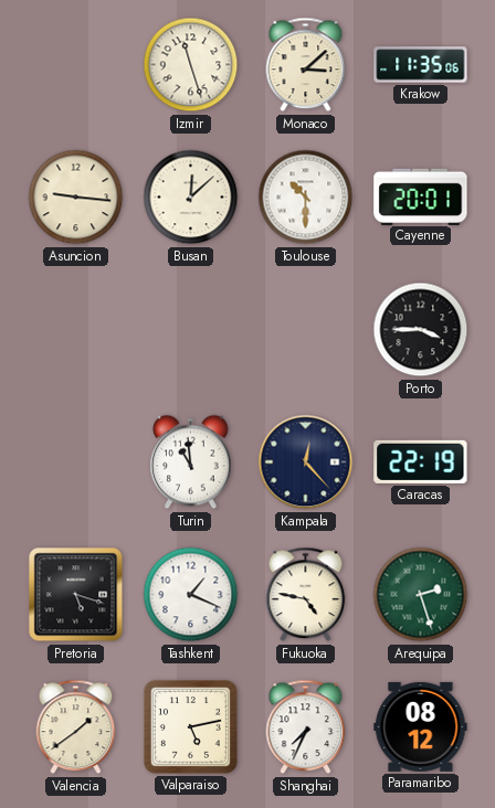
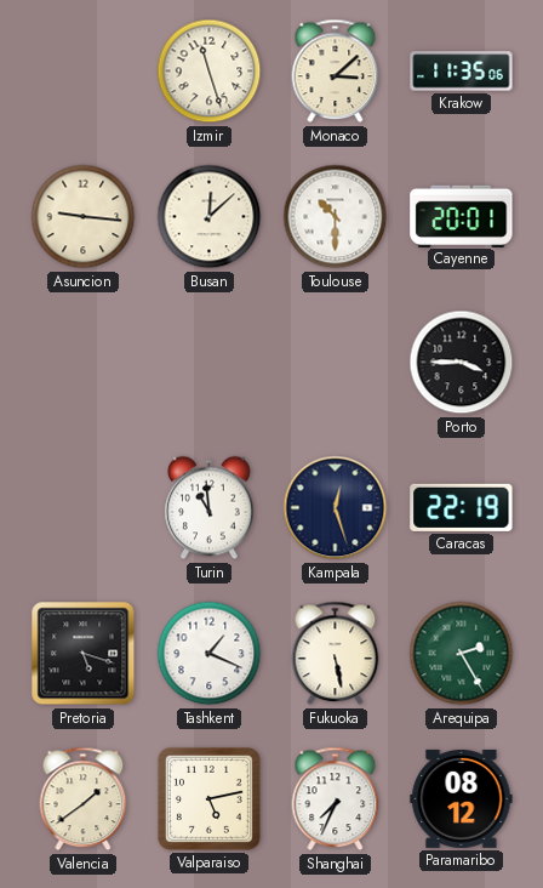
Kampala: 12:23 -> 12:27
Fukuoka: 4:47 -> 5:28
Arequipa: 2:27 -> 2:25
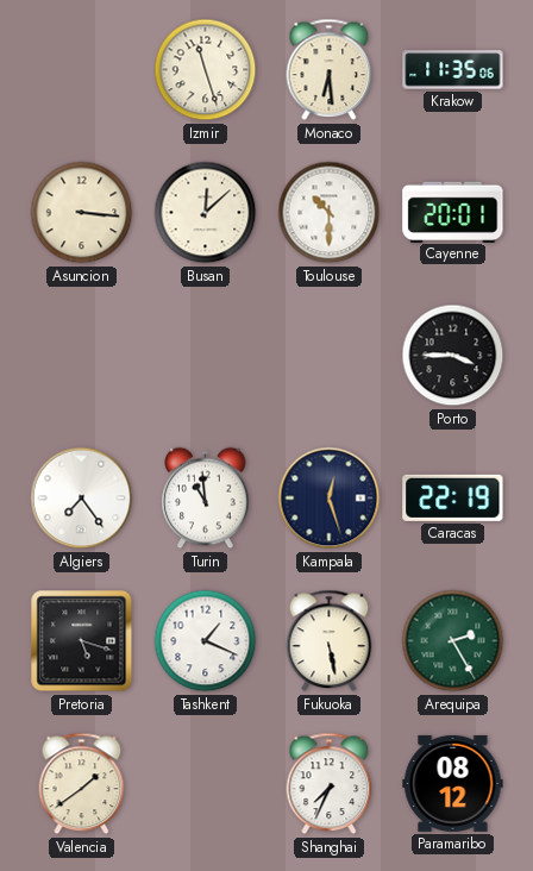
Monaco: 3:08 -> 6:29
Asuncion: 9:16 -> 3:16
Algiers: none -> 7:24
Valparaiso: 5:13 -> none
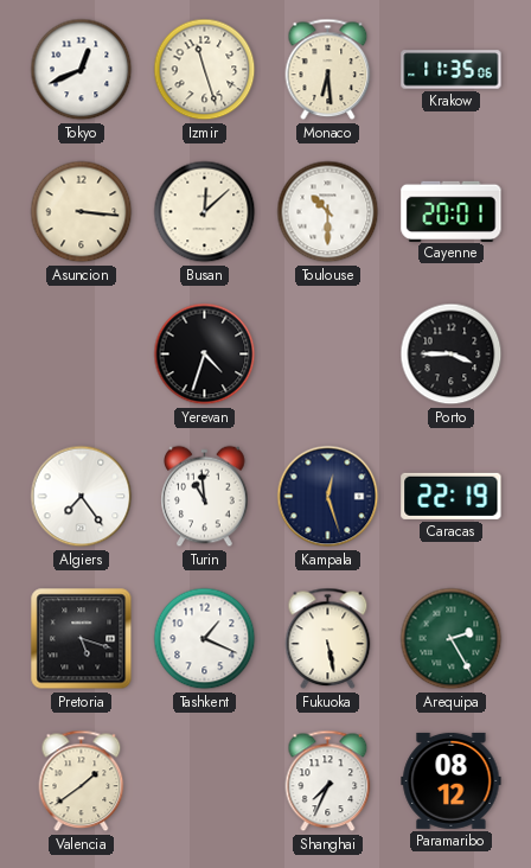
Tokyo: none -> 12:41
Yerevan: none -> 4:33
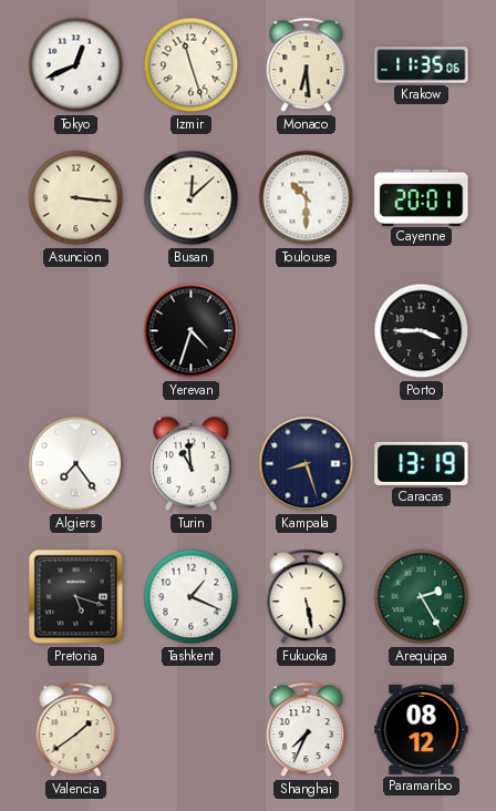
Kampala: 12:27 -> 8:27
Caracas: 22:19 -> 13:19
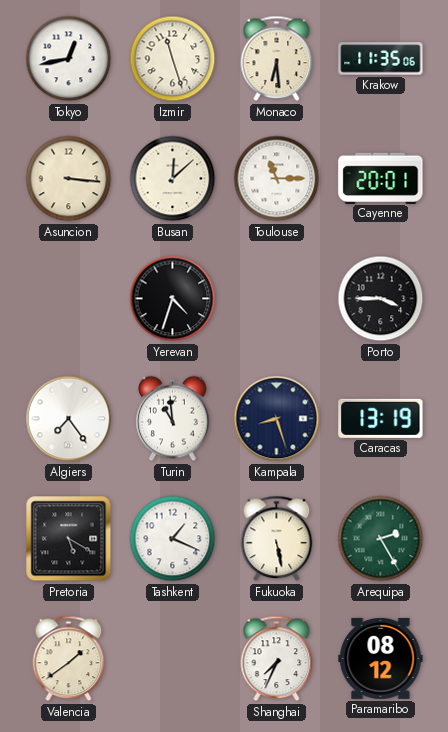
Tokyo: 12:41 -> 12:43
Toulouse: 10:30 -> 11:15
Pretoria: 5:18 -> 5:20
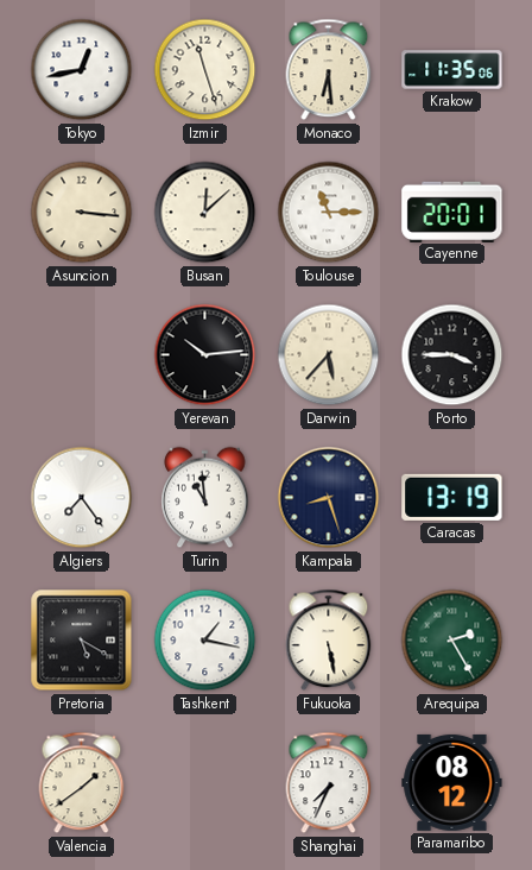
Yerevan: 4:33 -> 10:14
Darwin: none -> 5:37
Tashkent: 1:19 -> 1:17
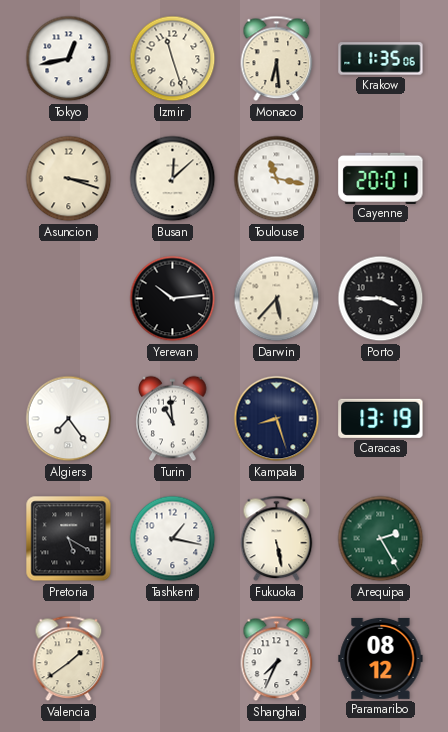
Asuncion: 3:16 -> 3:18
Toulouse: 11:15 -> 11:17
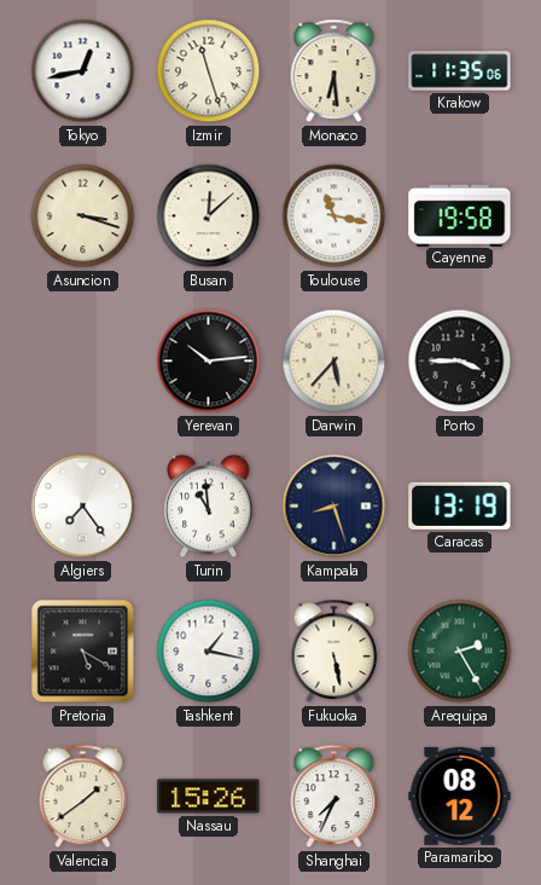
Cayenne: 20:01 -> 19:58
Nassau: none -> 15:26
